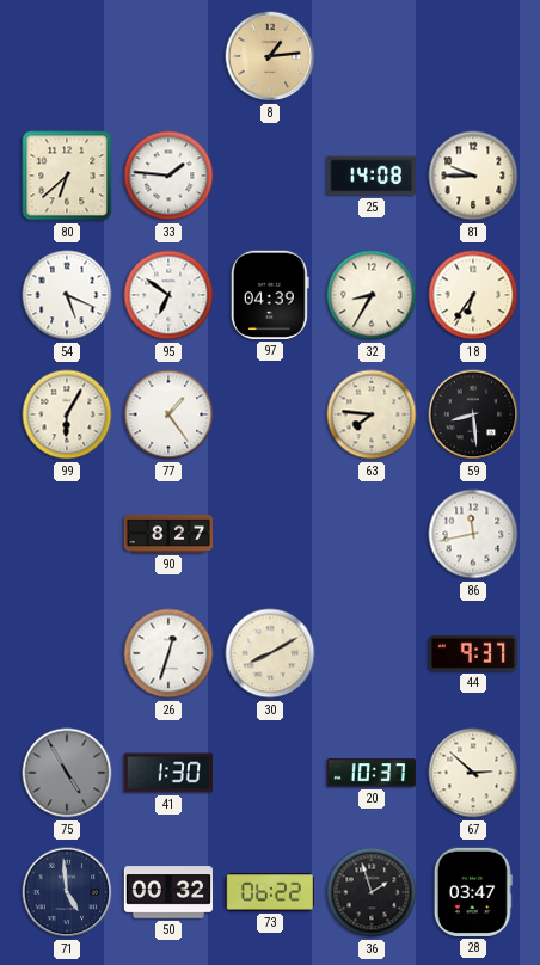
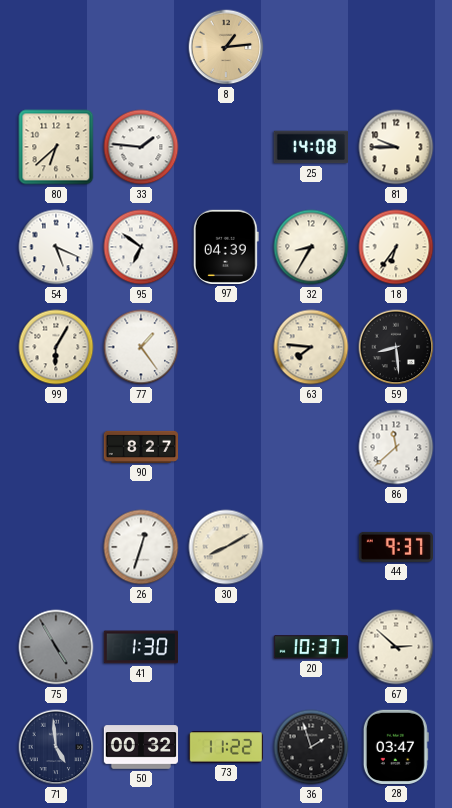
86: 11:43 -> 11:38
73: 06:22 -> 11:22
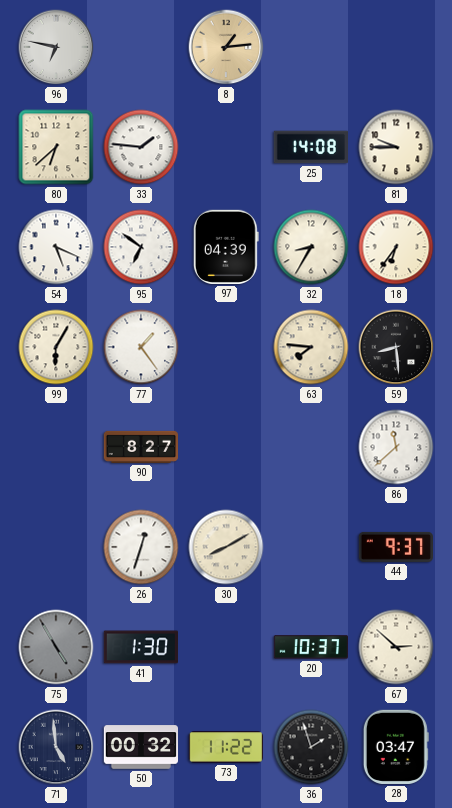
96: none -> 6:47
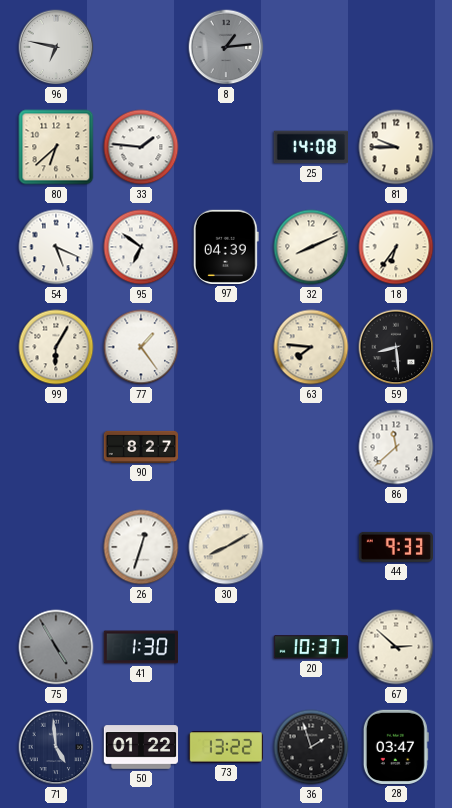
8 dial: champagne -> grey
32: 8:35 -> 8:11
44: 9:37 -> 9:33
50: 00:32 -> 01:22
73: 11:22 -> 13:22
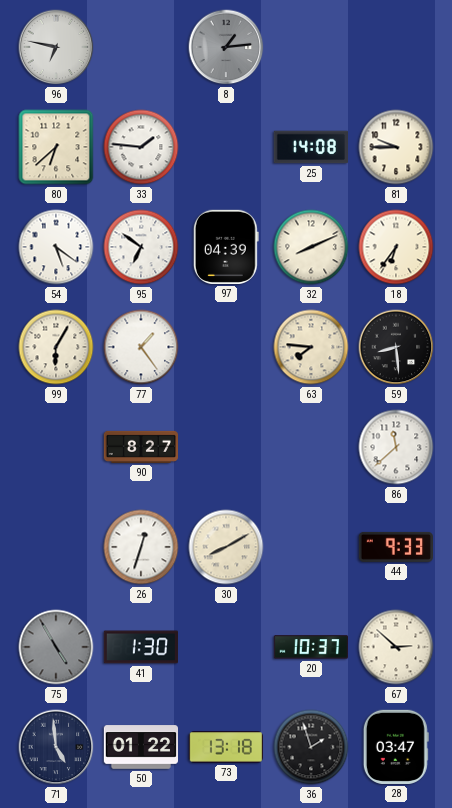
54: 5:19 -> 5:21
73: 13:22 -> 13:18
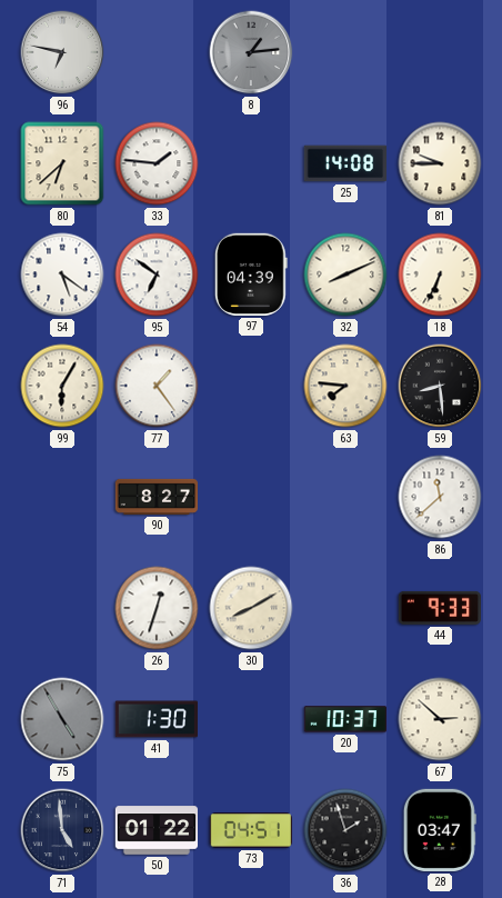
18: 6:36 -> 6:34
73: 13:18 -> 04:51
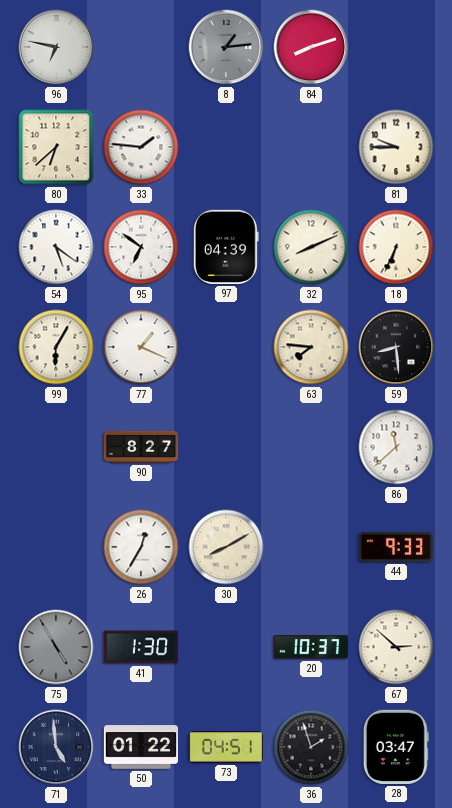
84: none -> 8:12
25: 14:08 -> none
77: 1:24 -> 1:19
26: 12:33 -> 12:35
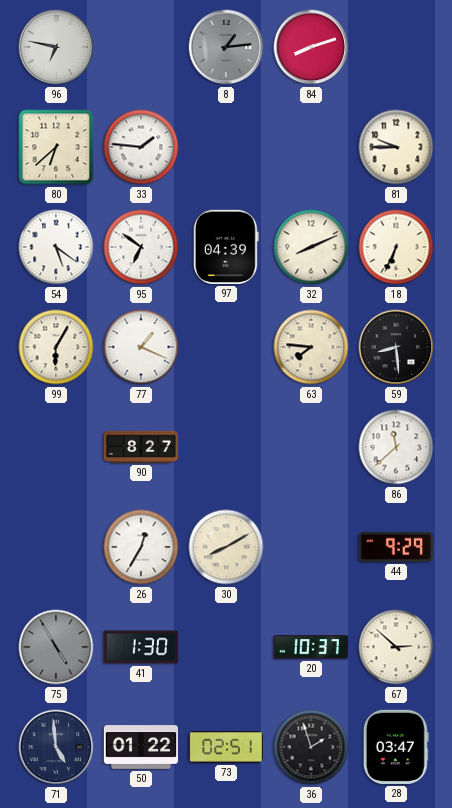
44: 9:33 -> 9:29
73: 04:51 -> 02:51
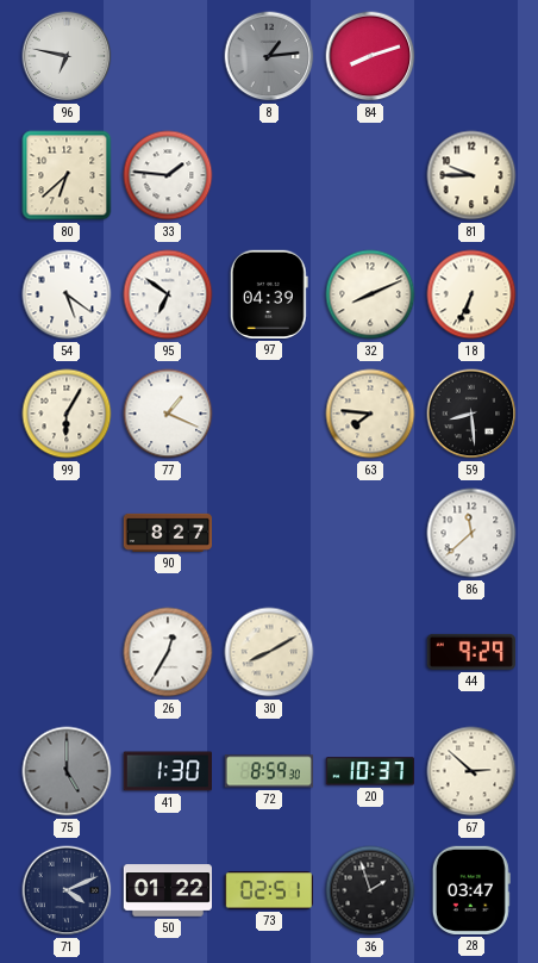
75: 4:55 -> 5:00
72: none -> 8:59
71: 4:59 -> 4:11
